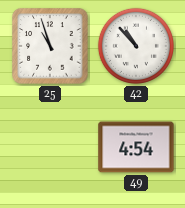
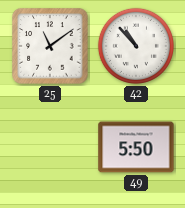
25: 10:57 -> 11:09
49: 4:54 -> 5:50
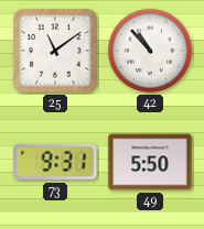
73: none -> 9:31
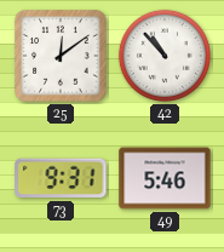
25: 11:09 -> 12:09
49: 5:50 -> 5:46
